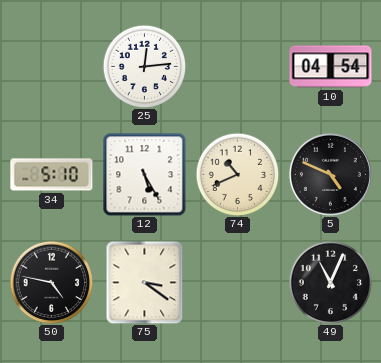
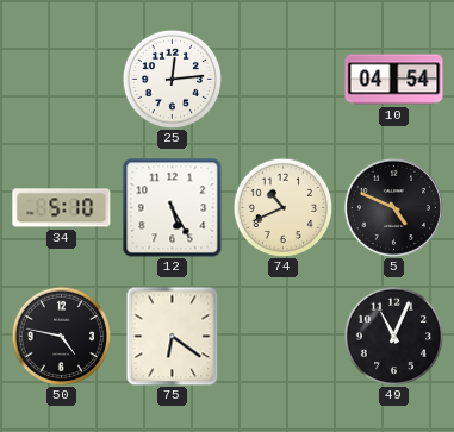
75: 3:21 -> 6:21
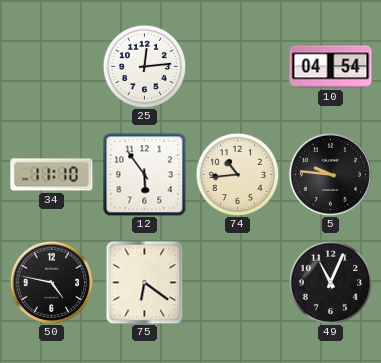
34: 5:10 -> 11:10
12: 5:25 -> 5:54
74: 10:41 -> 10:44
5: 4:49 -> 9:46
